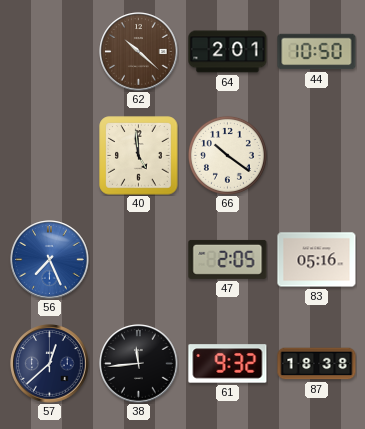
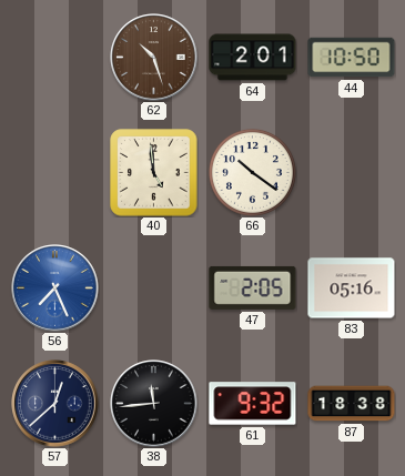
62: 10:22 -> 10:27
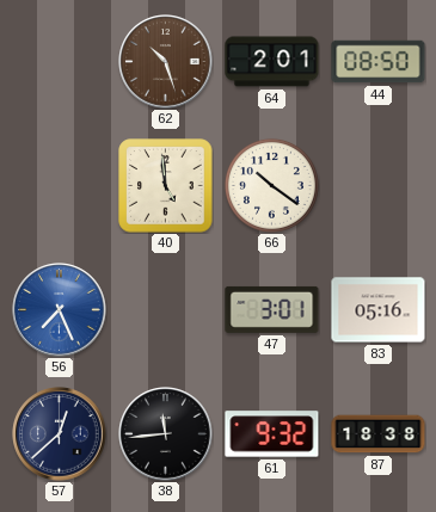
44: 10:50 -> 08:50
47: 2:05 -> 3:01
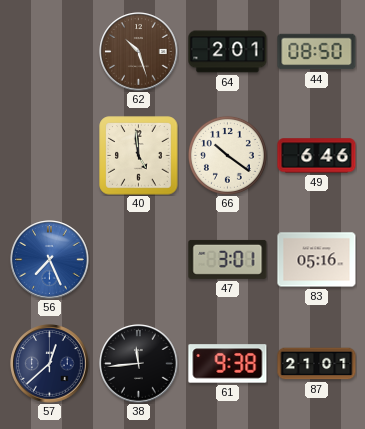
49: none -> 6:46
61: 9:32 -> 9:38
87: 18:38 -> 21:01
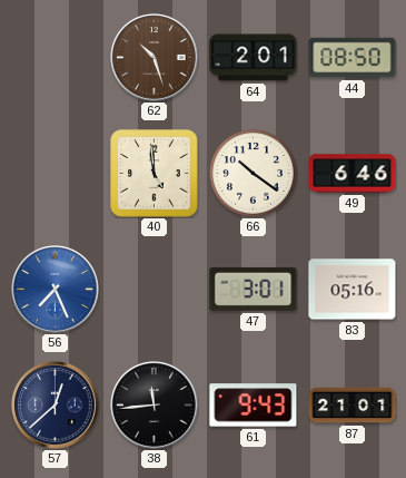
61: 9:38 -> 9:43
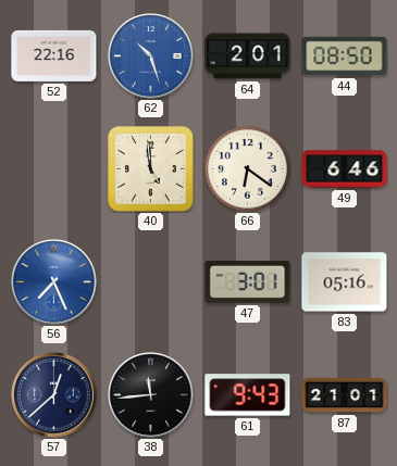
52: none -> 22:16
62 dial: brown -> blue
66: 10:21 -> 6:21
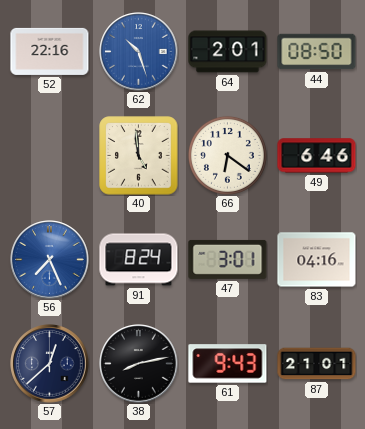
91: none -> 8:24
83: 05:16 -> 04:16
38: 11:44 -> 8:13
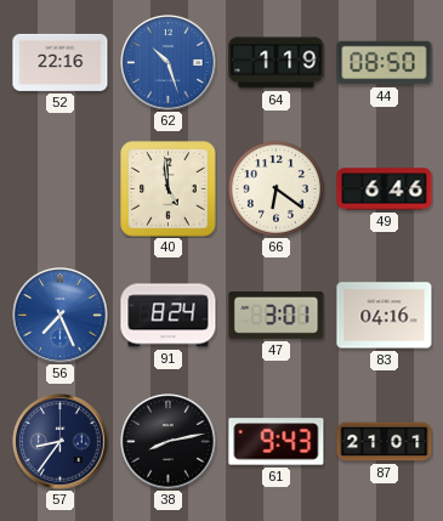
64: 2:01 -> 1:19
57: 12:38 -> 8:36
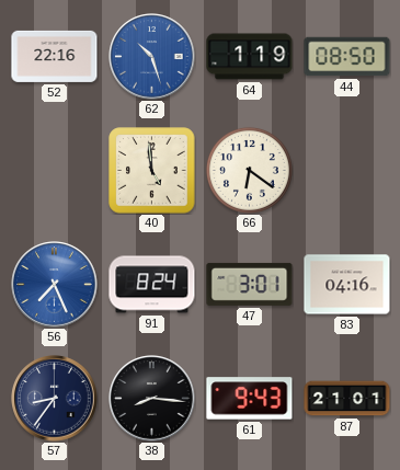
49: 6:46 -> none
38: 8:13 -> 8:16
